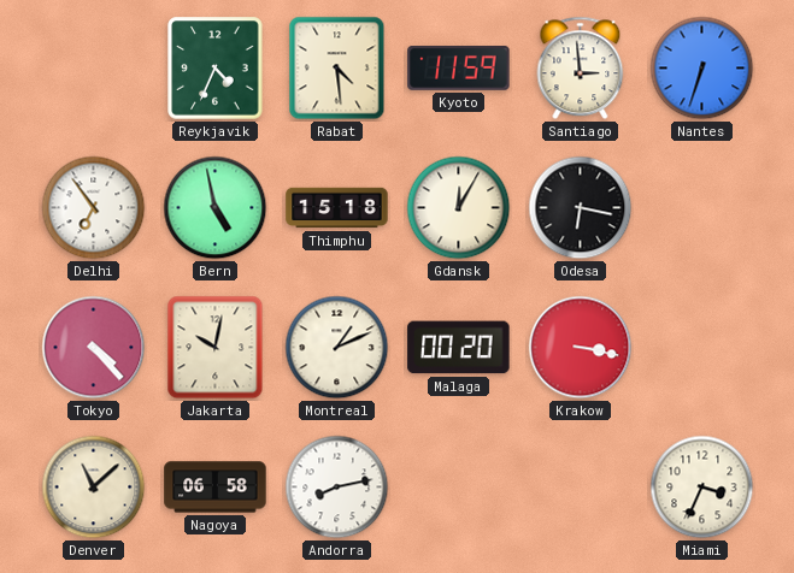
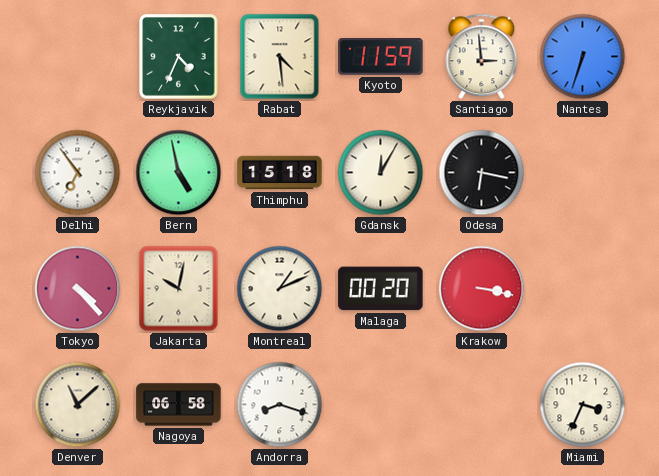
Andorra: 8:13 -> 8:18
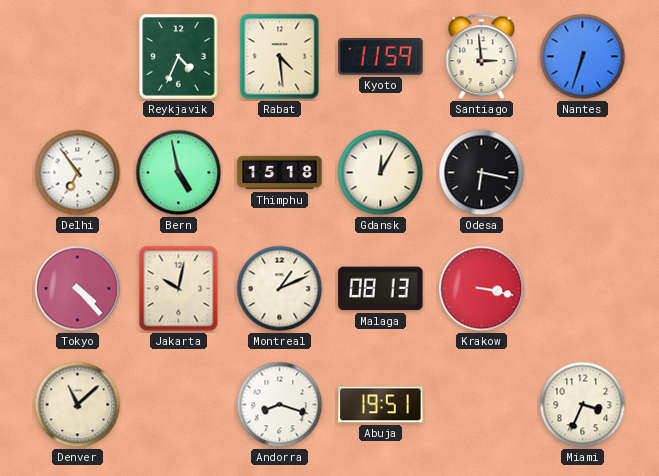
Malaga: 00:20 -> 08:13
Nagoya: 06:58 -> none
Abuja: none -> 19:51
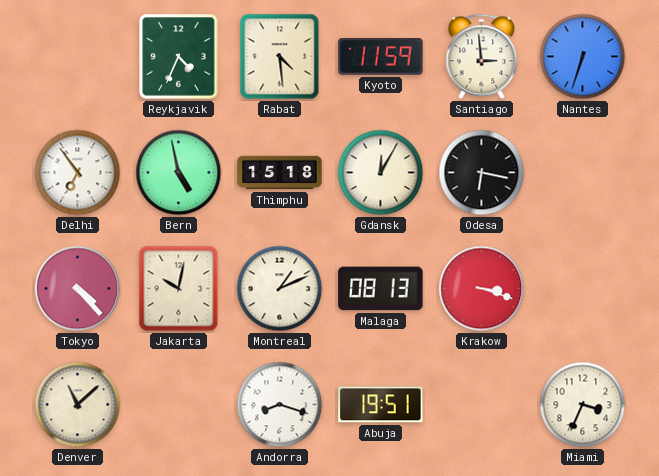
Krakow: 3:17 -> 3:18
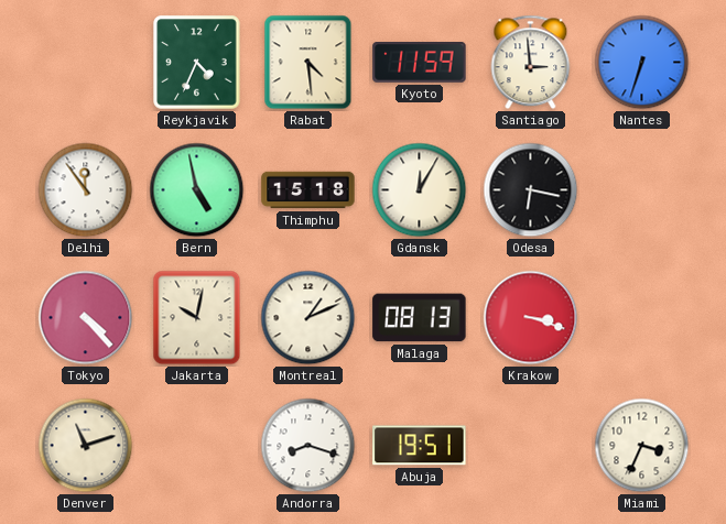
Delhi: 6:54 -> 11:54
Denver: 11:08 -> 11:12
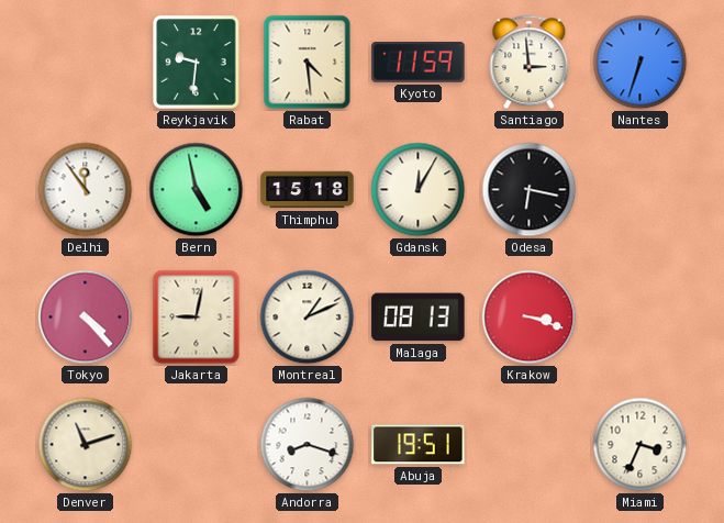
Reykjavik: 4:34 -> 9:31
Jakarta: 10:02 -> 9:02
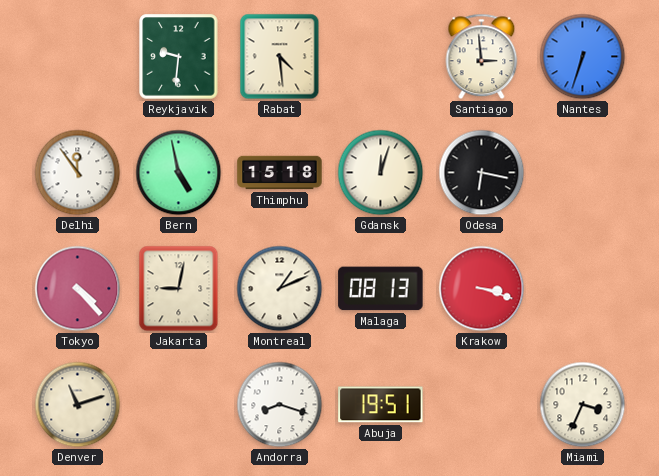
Kyoto: 11:59 -> none
Gdansk: 12:05 -> 12:03
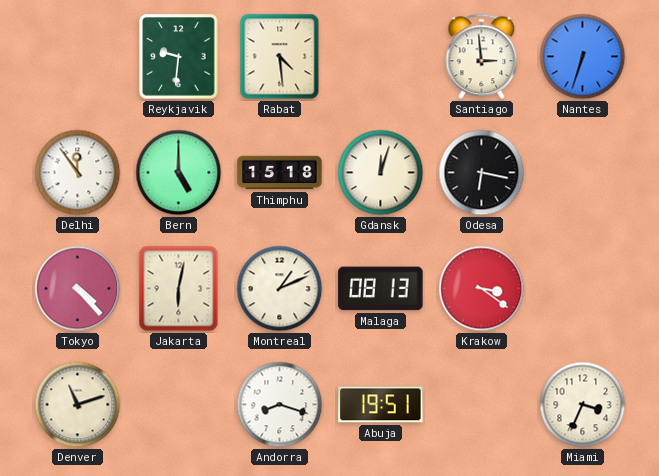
Bern: 4:58 -> 5:00
Jakarta: 9:02 -> 6:02
Krakow: 3:18 -> 3:21
